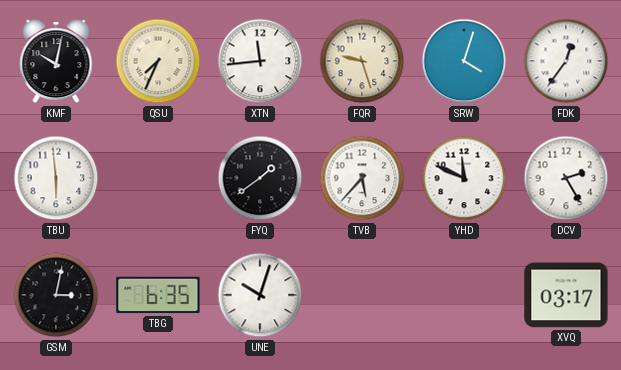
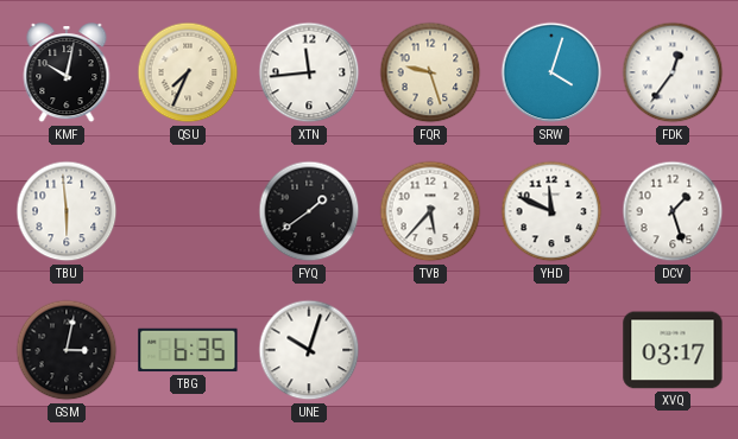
DCV: 2:25 -> 1:27
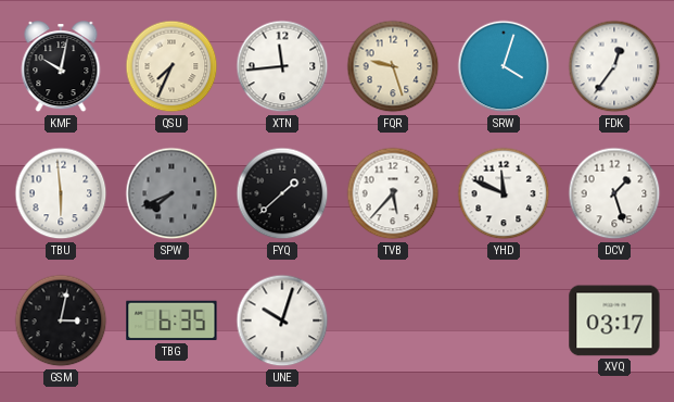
SPW: none -> 7:41
FYQ: 1:39 -> 1:38
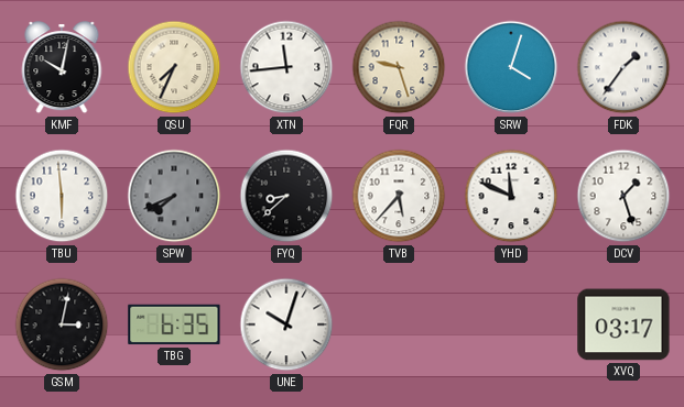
FDK: 12:36 -> 1:36
FYQ: 1:38 -> 8:38
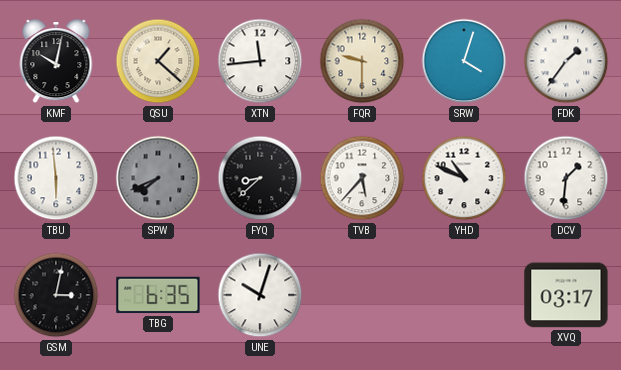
QSU: 7:34 -> 1:22
FQR: 9:27 -> 9:30
YHD: 11:49 -> 10:49
DCV: 1:27 -> 1:31
